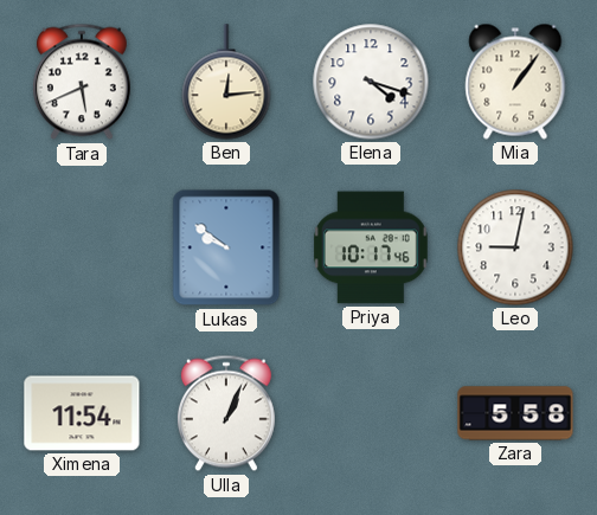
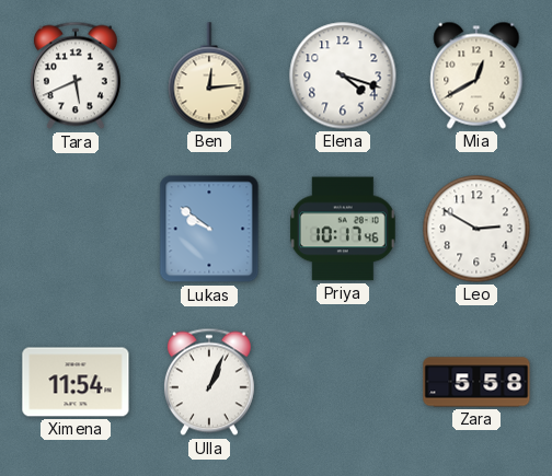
Mia: 1:06 -> 12:40
Leo: 9:02 -> 2:50
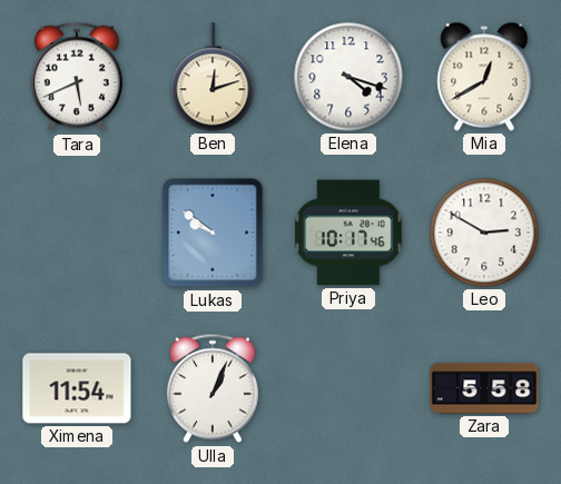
Ben: 12:14 -> 12:12
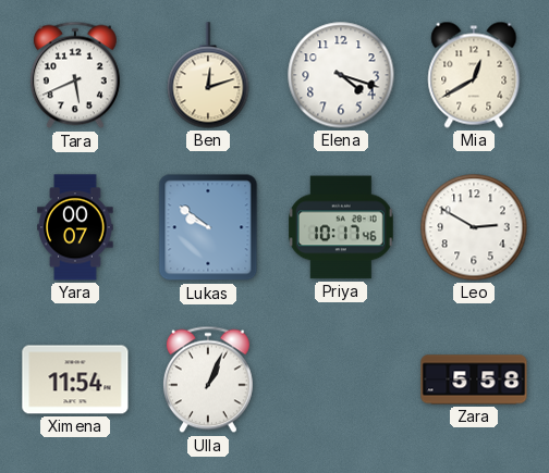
Yara: none -> 00:07
